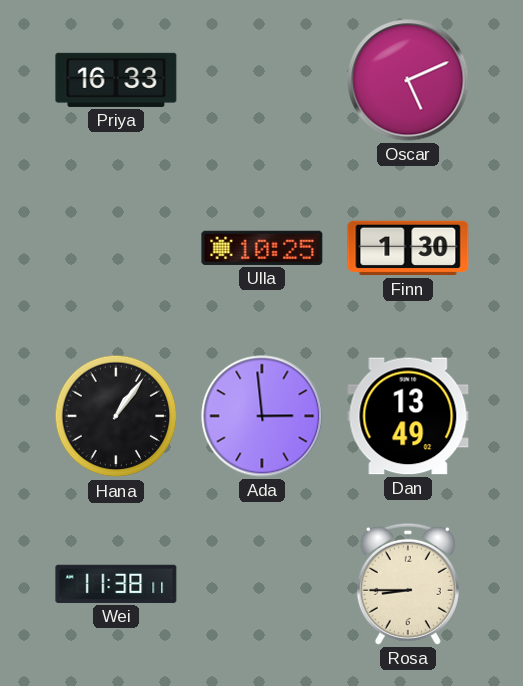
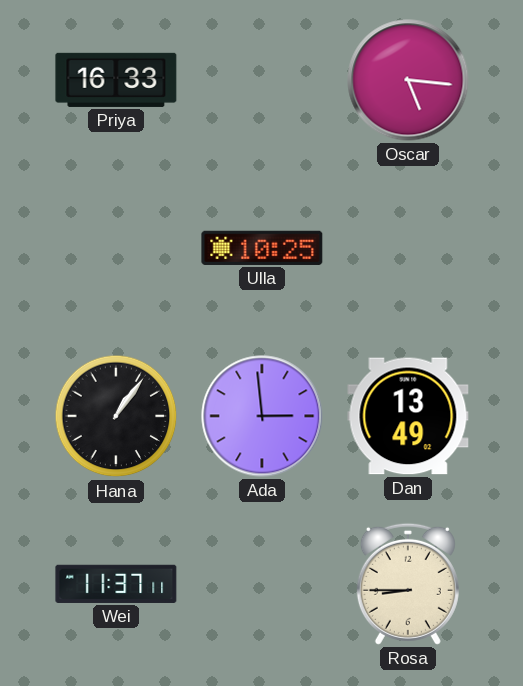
Oscar: 5:11 -> 5:16
Finn: 1:30 -> none
Wei: 11:38 -> 11:37
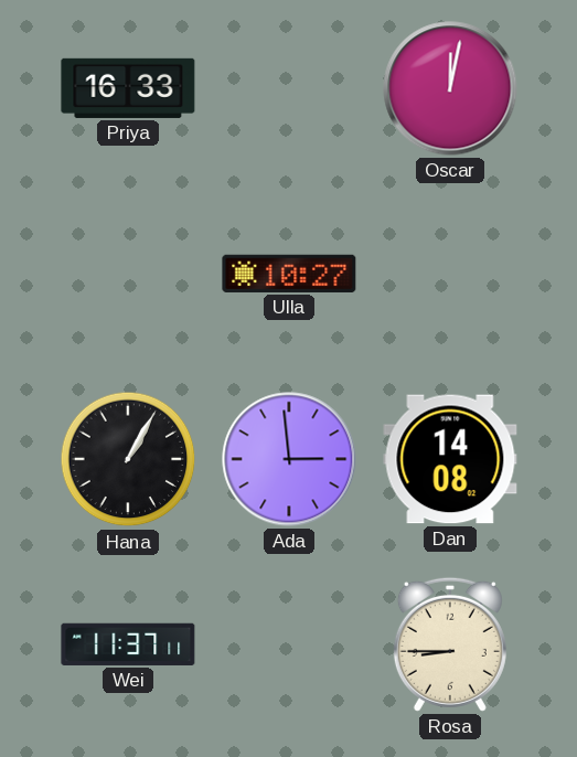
Oscar: 5:16 -> 12:02
Ulla: 10:25 -> 10:27
Hana: 1:06 -> 1:05
Dan: 13:49 -> 14:08
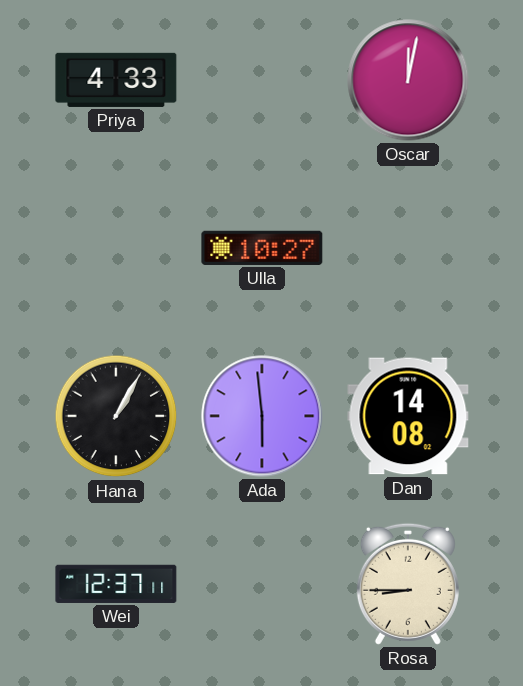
Priya: 16:33 -> 4:33
Ada: 2:59 -> 5:59
Wei: 11:37 -> 12:37
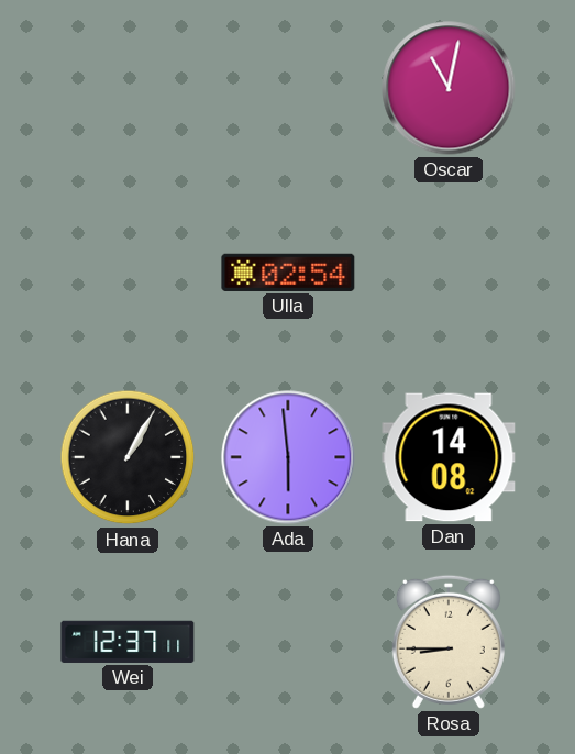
Priya: 4:33 -> none
Oscar: 12:02 -> 11:02
Ulla: 10:27 -> 02:54
